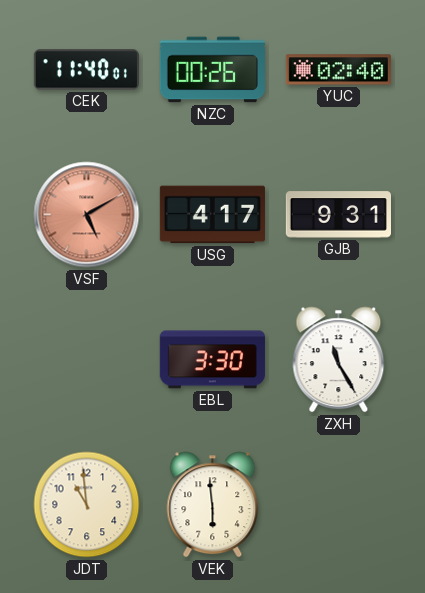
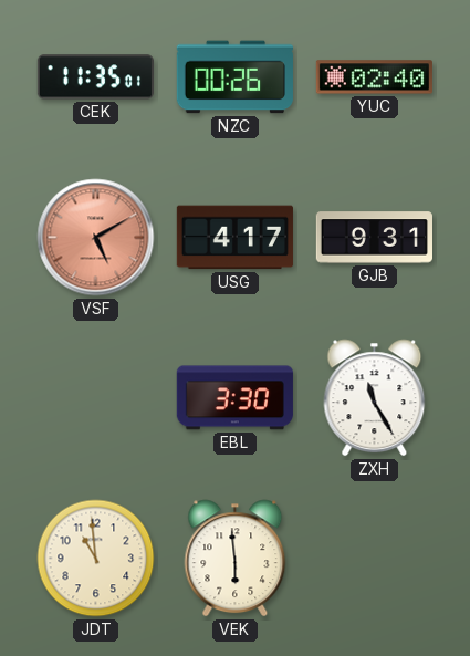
CEK: 11:40 -> 11:35
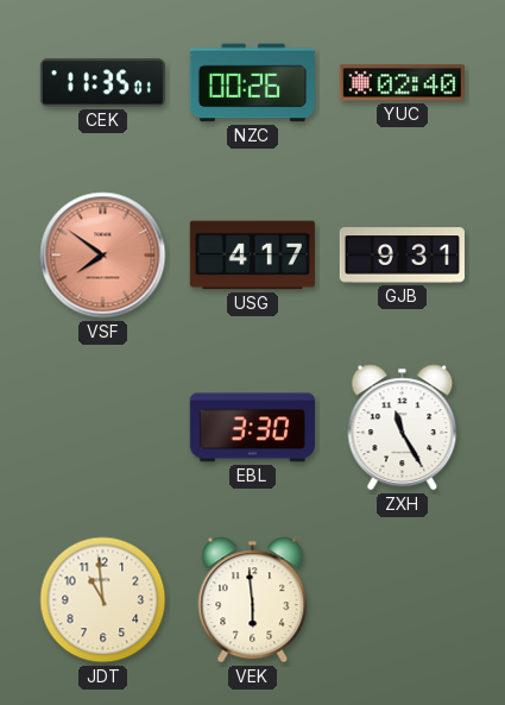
VSF: 5:10 -> 7:51
